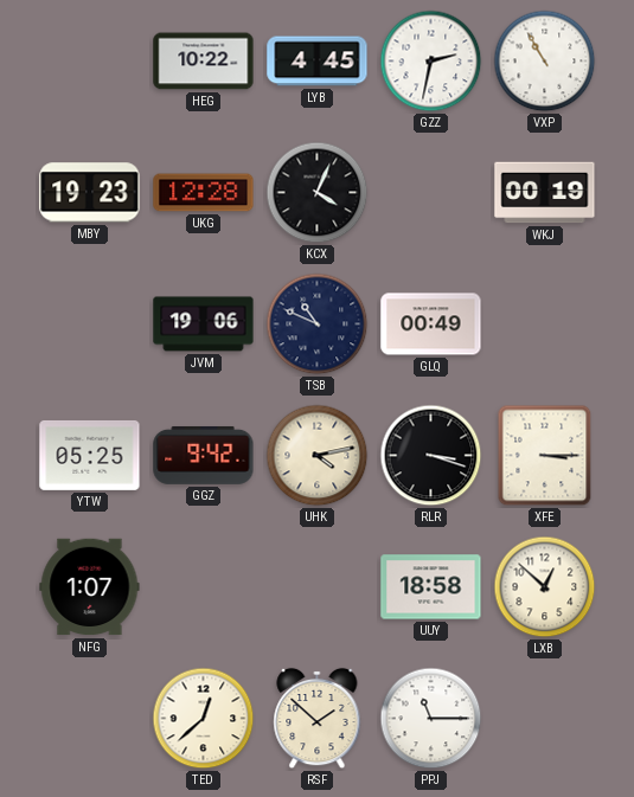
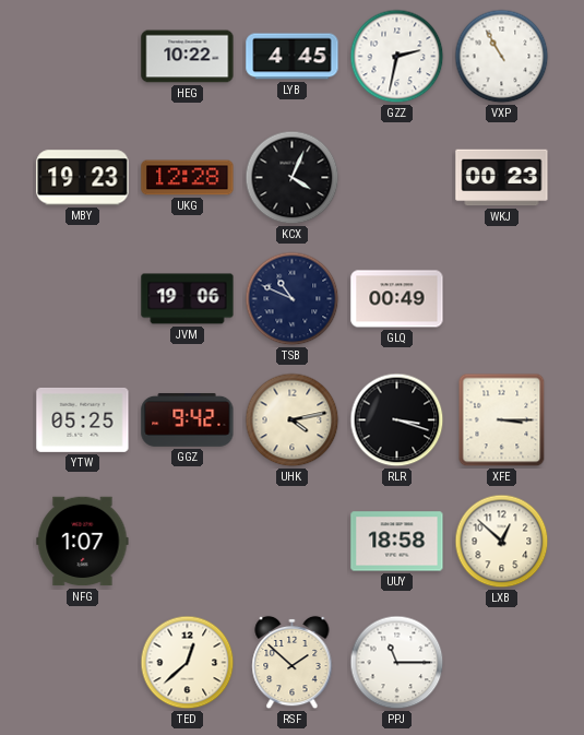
WKJ: 00:19 -> 00:23
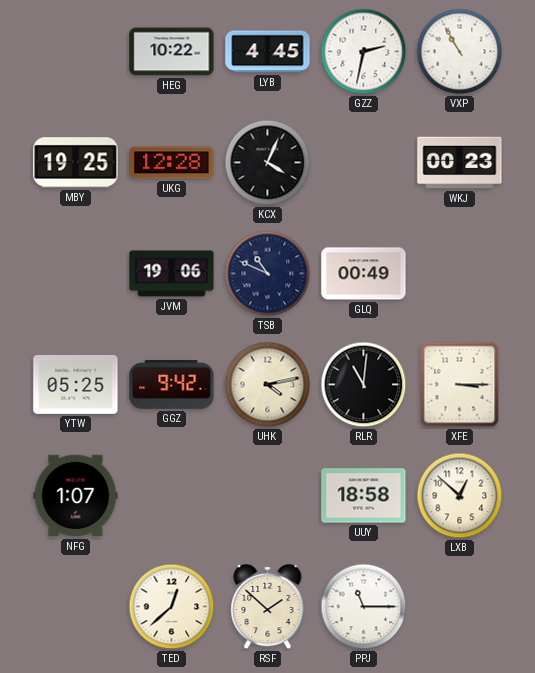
MBY: 19:23 -> 19:25
RLR: 3:18 -> 11:01
